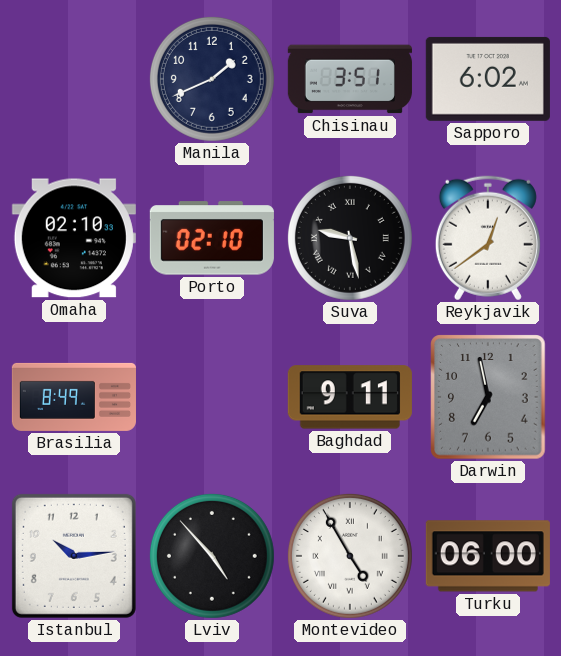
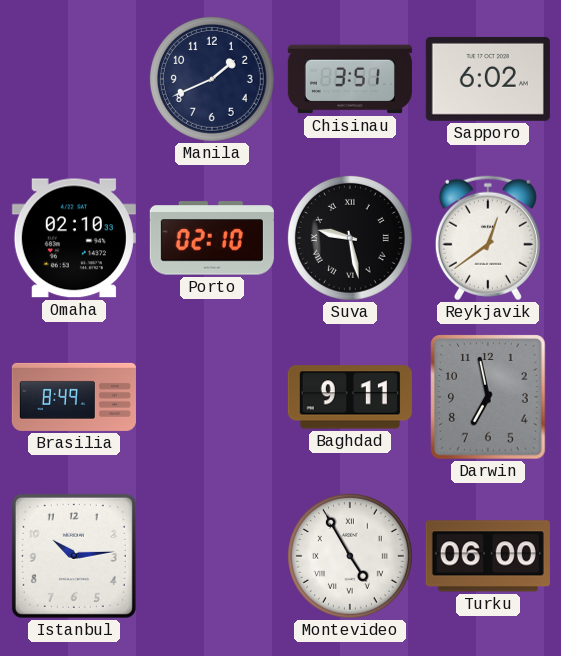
Lviv: 4:53 -> none
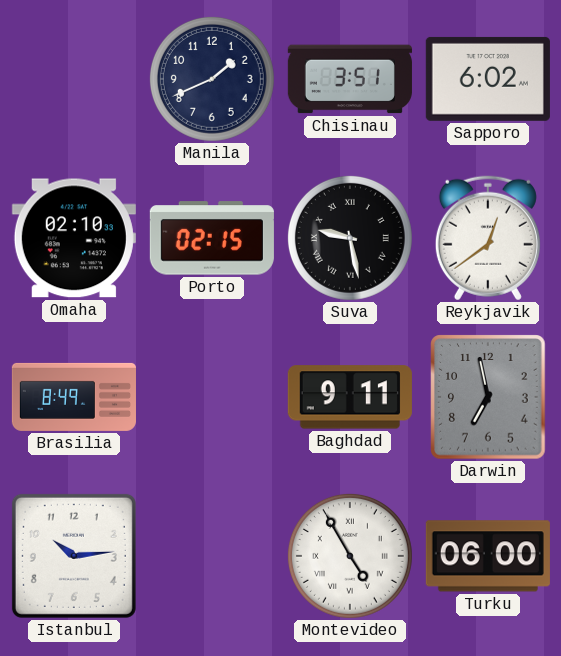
Porto: 02:10 -> 02:15
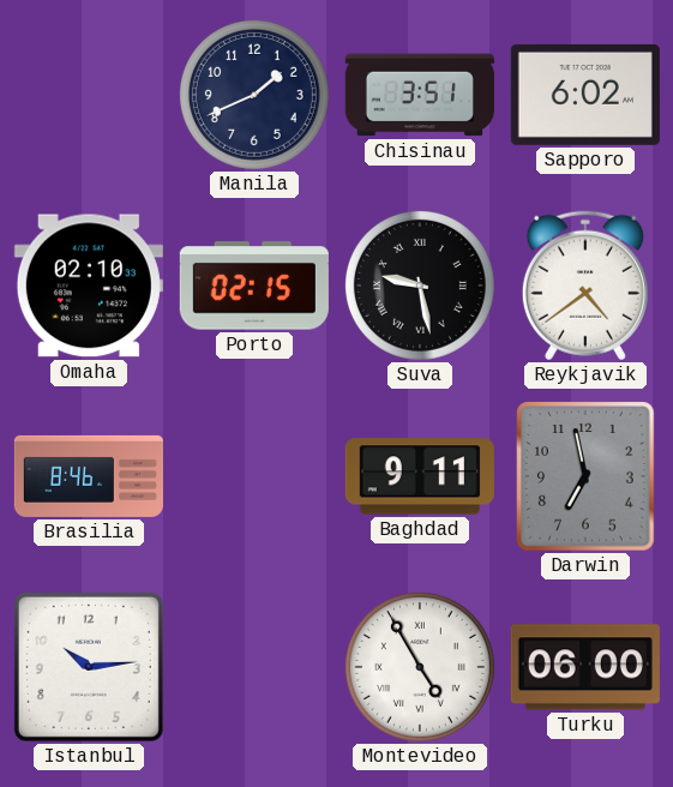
Reykjavik: 12:39 -> 4:39
Brasilia: 8:49 -> 8:46
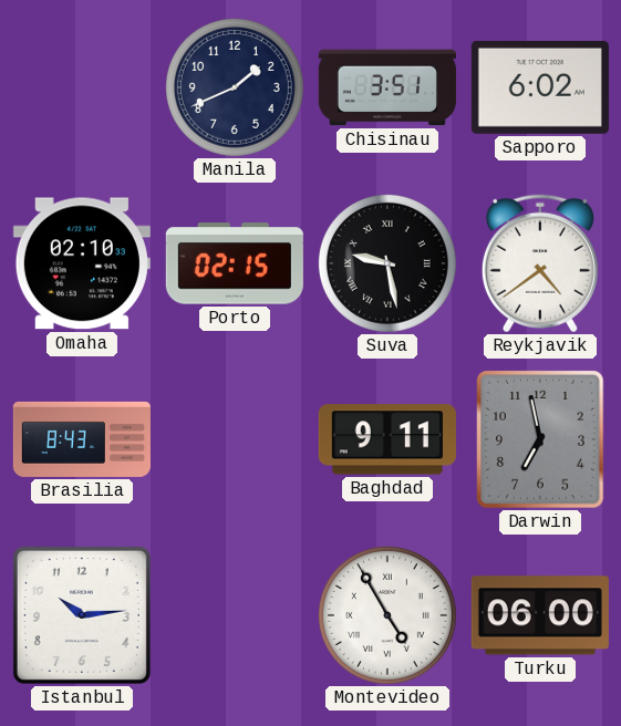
Brasilia: 8:46 -> 8:43
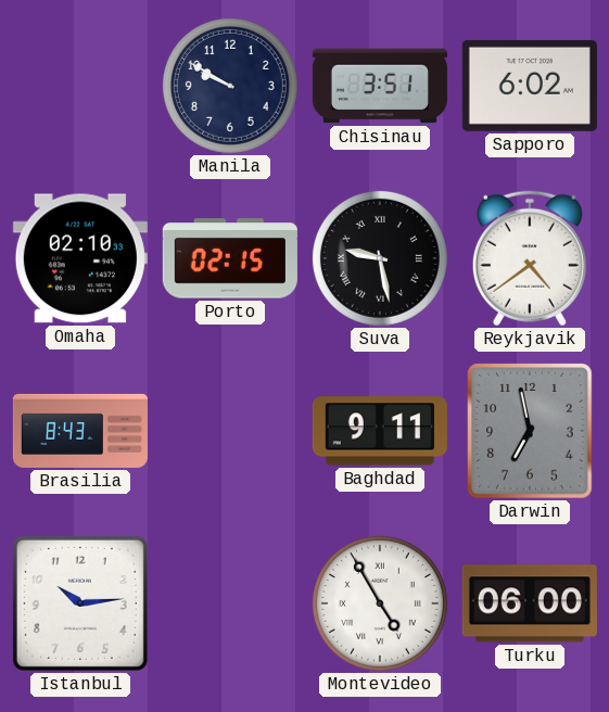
Manila: 1:41 -> 9:50
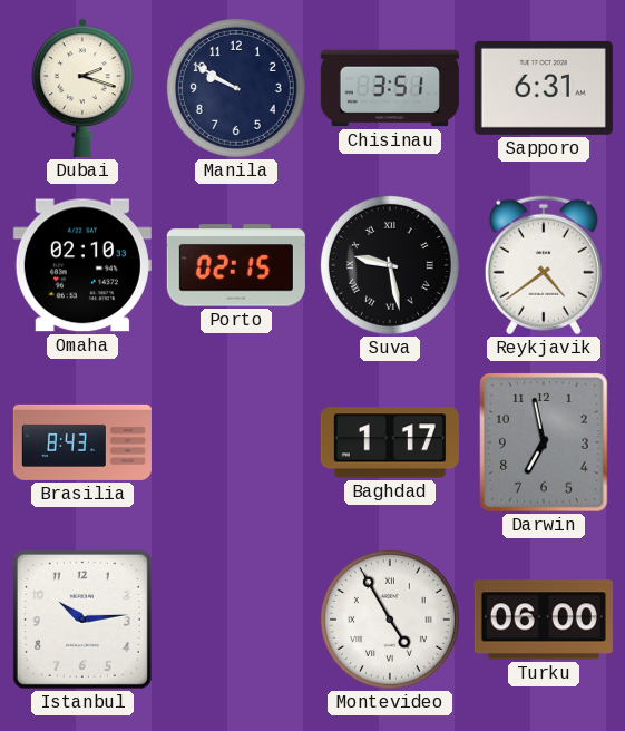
Dubai: none -> 2:18
Sapporo: 6:02 -> 6:31
Baghdad: 9:11 -> 1:17
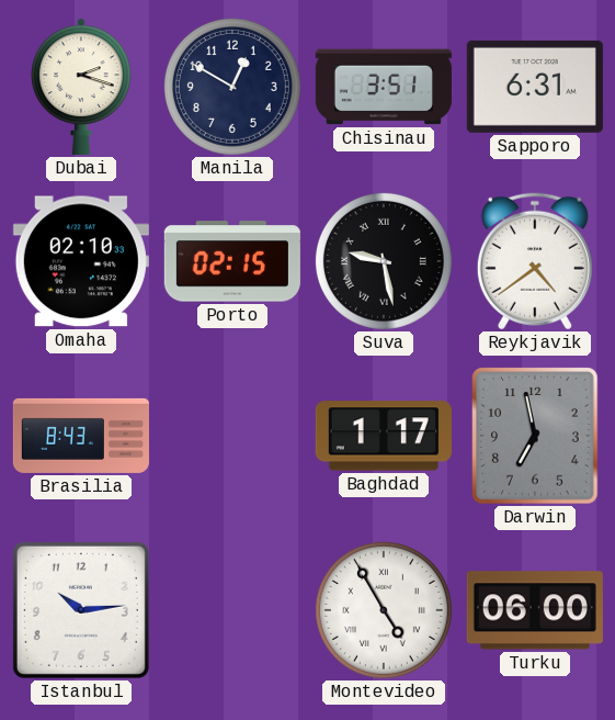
Manila: 9:50 -> 12:50
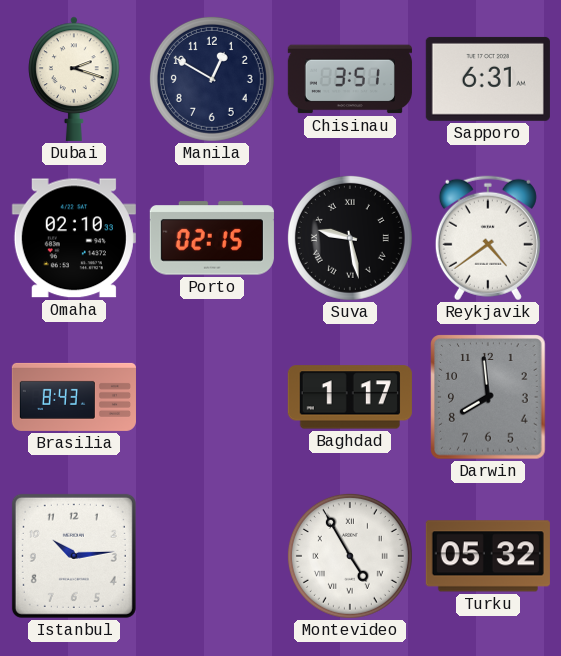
Darwin: 6:58 -> 7:59
Turku: 06:00 -> 05:32
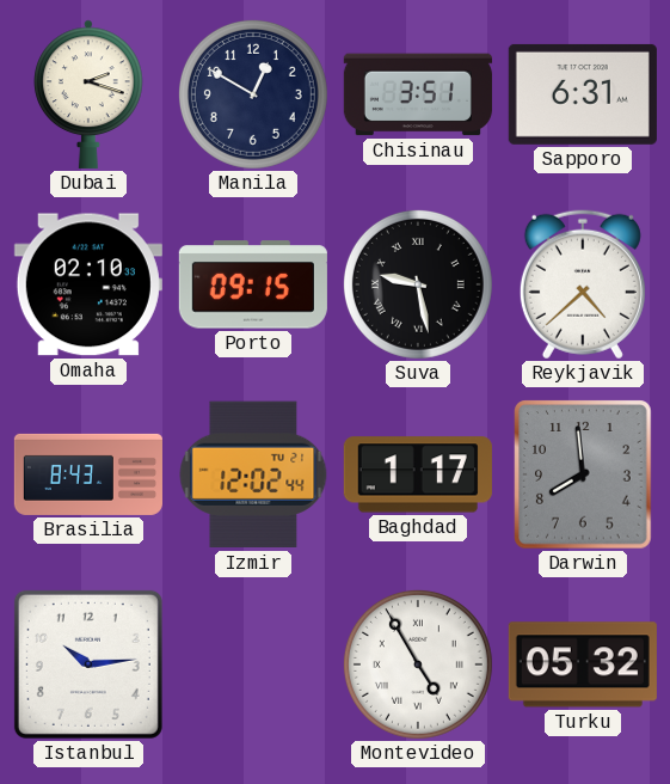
Porto: 02:15 -> 09:15
Reykjavik: 4:39 -> 4:38
Izmir: none -> 12:02
